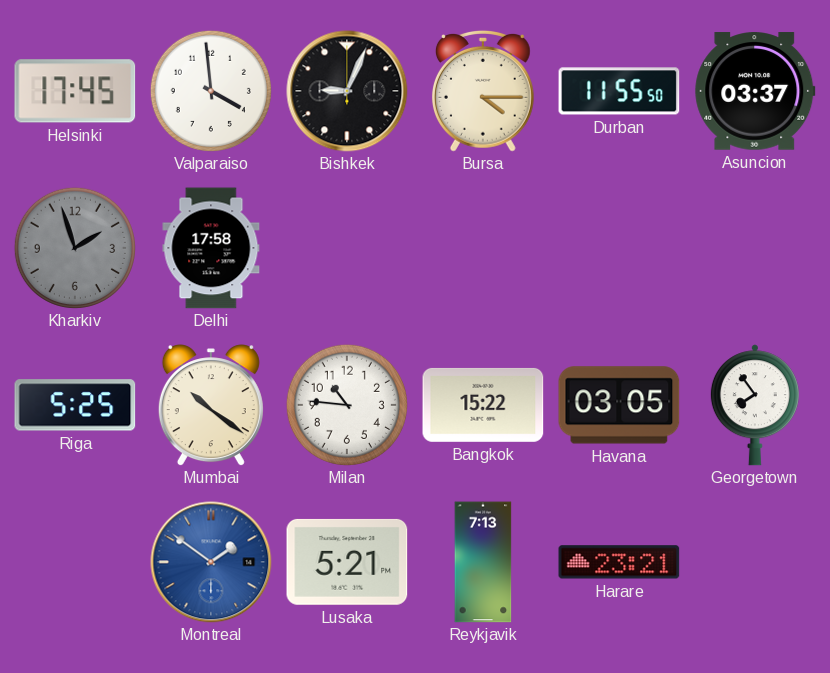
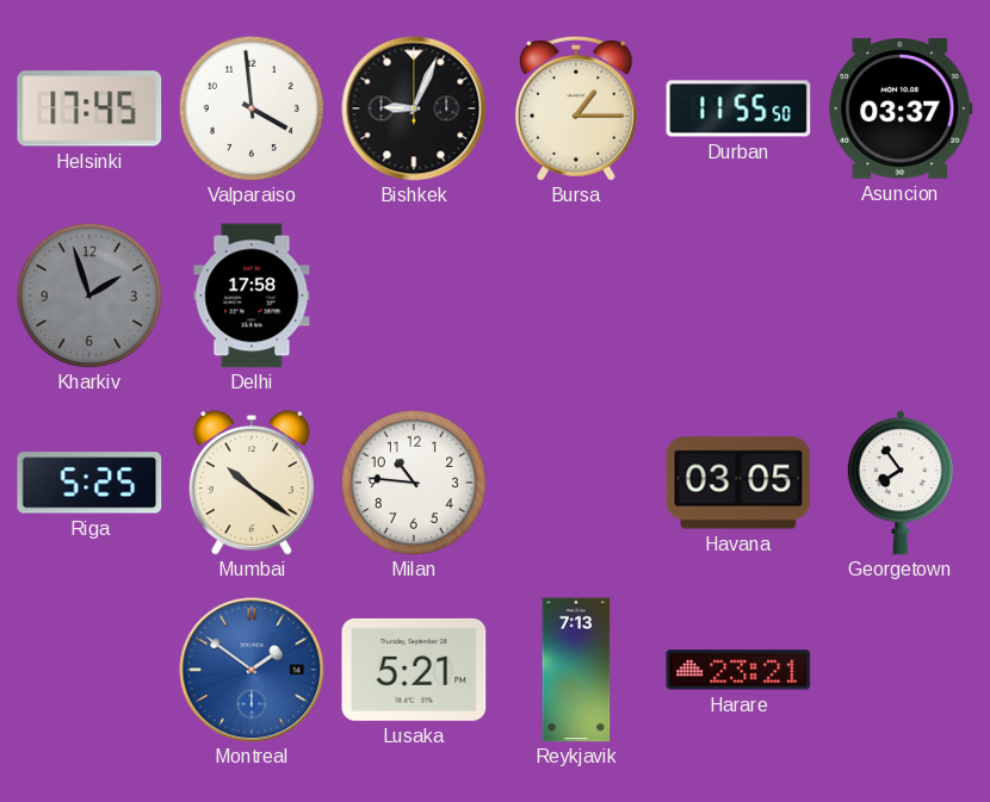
Bursa: 4:15 -> 1:15
Bangkok: 15:22 -> none
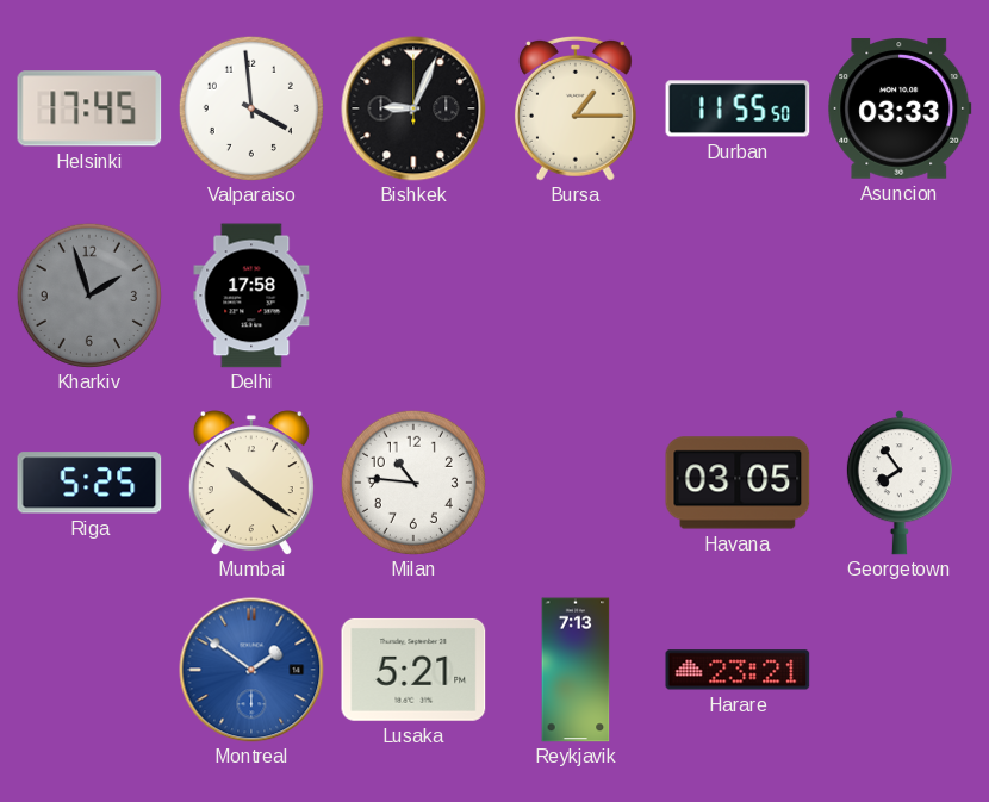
Asuncion: 03:37 -> 03:33
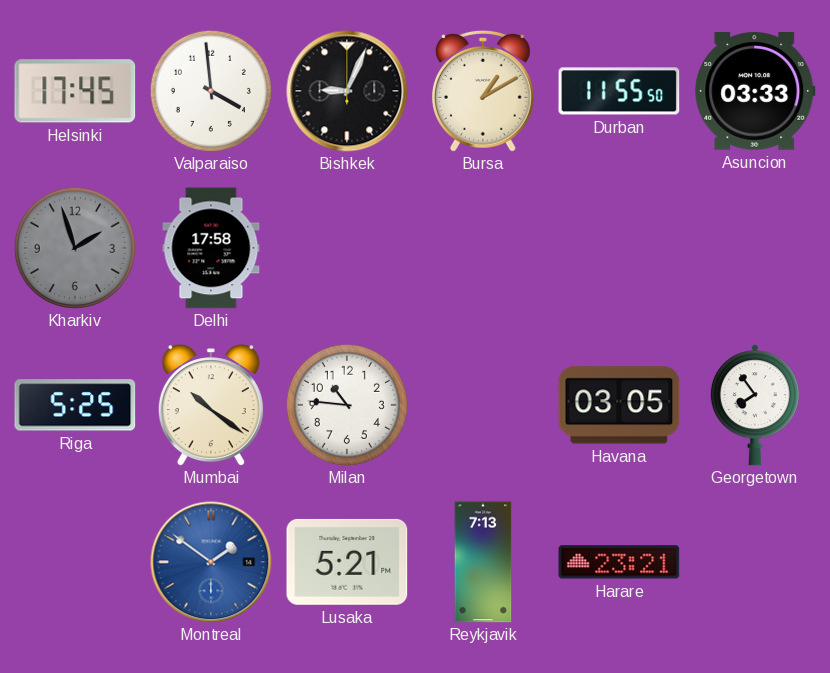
Bursa: 1:15 -> 1:10
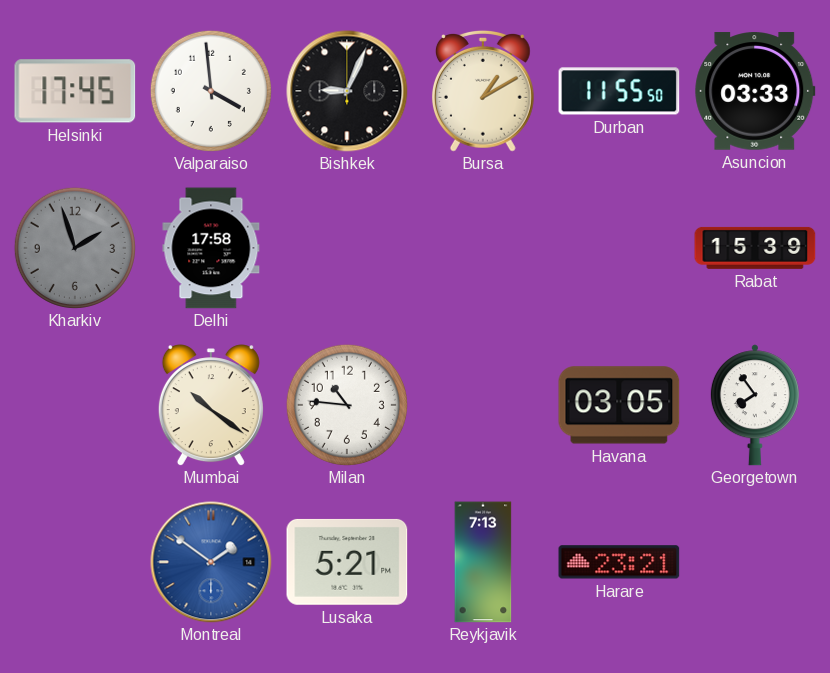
Rabat: none -> 15:39
Riga: 5:25 -> none
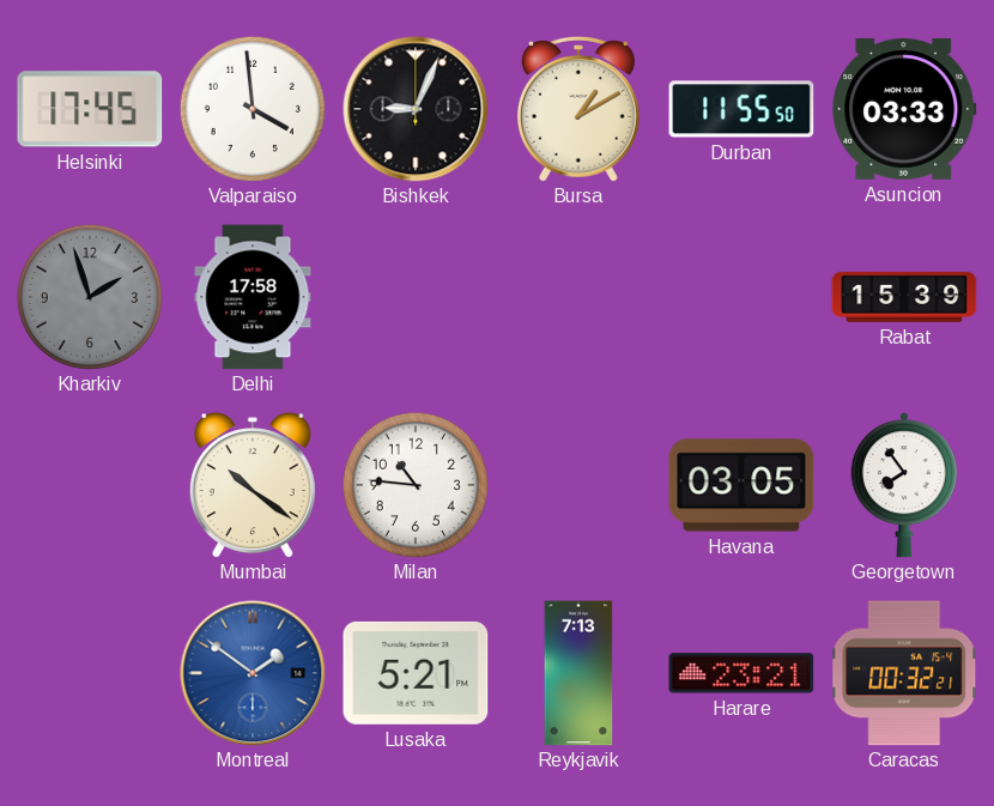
Caracas: none -> 00:32
